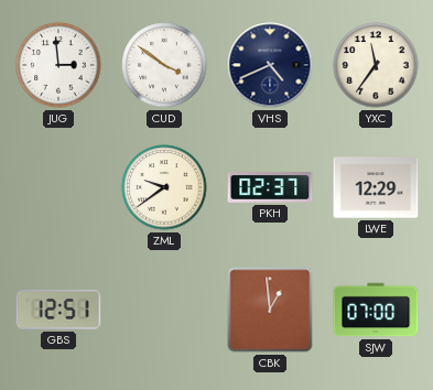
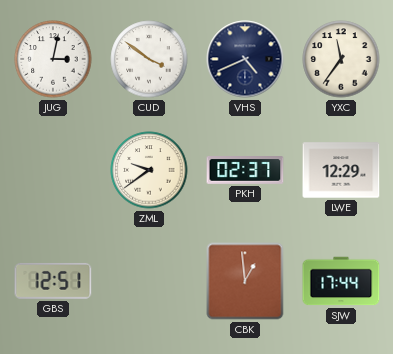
JUG: 2:59 -> 3:02
SJW: 07:00 -> 17:44
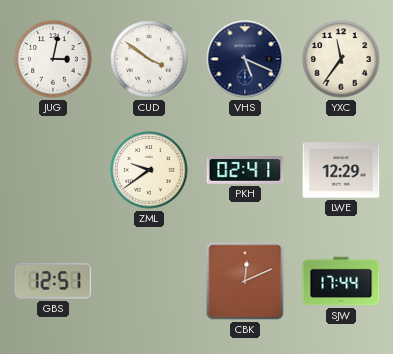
VHS: 4:41 -> 5:19
PKH: 02:37 -> 02:41
CBK: 12:59 -> 12:11
